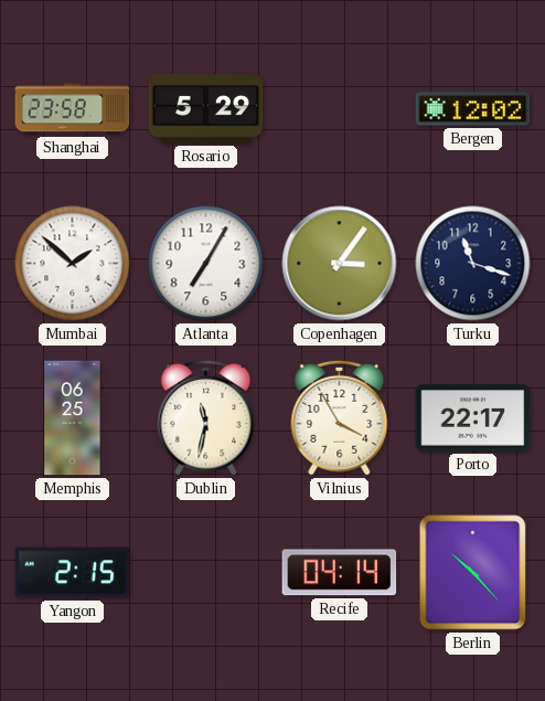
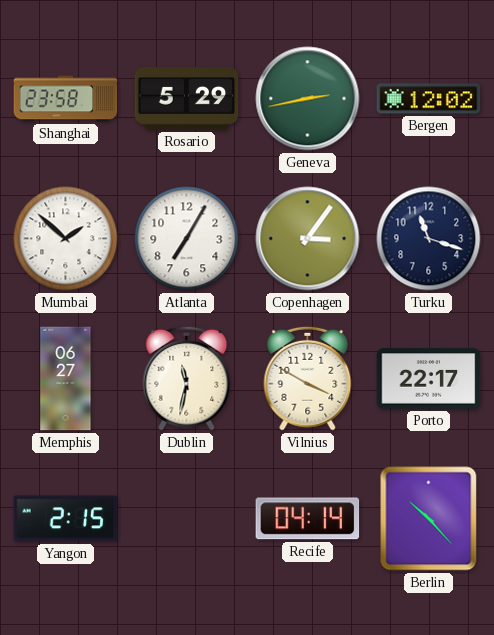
Geneva: none -> 2:43
Memphis: 06:25 -> 06:27
Vilnius: 3:55 -> 3:50
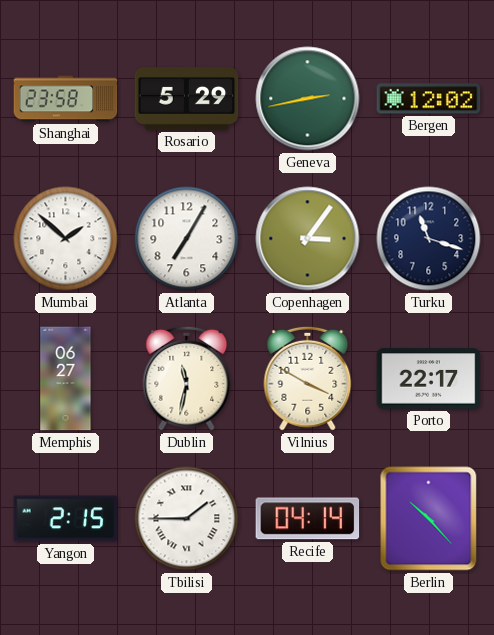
Tbilisi: none -> 1:45
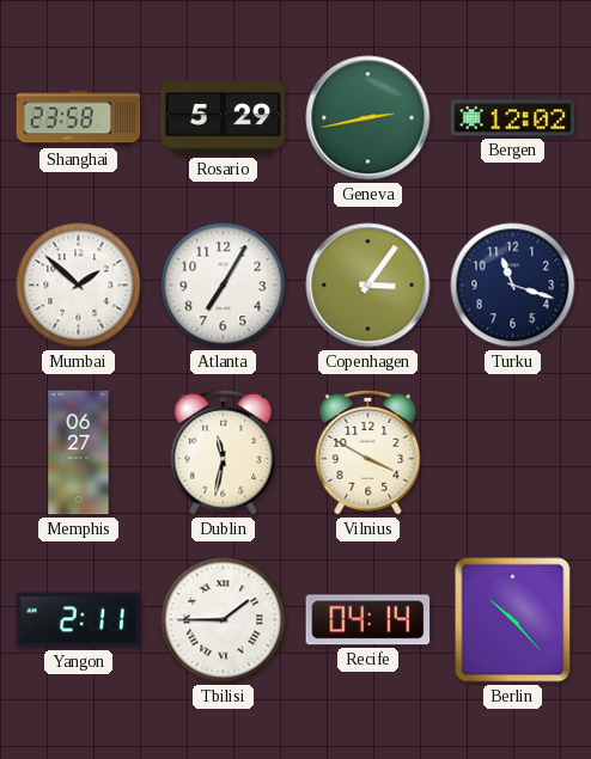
Porto: 22:17 -> none
Yangon: 2:15 -> 2:11
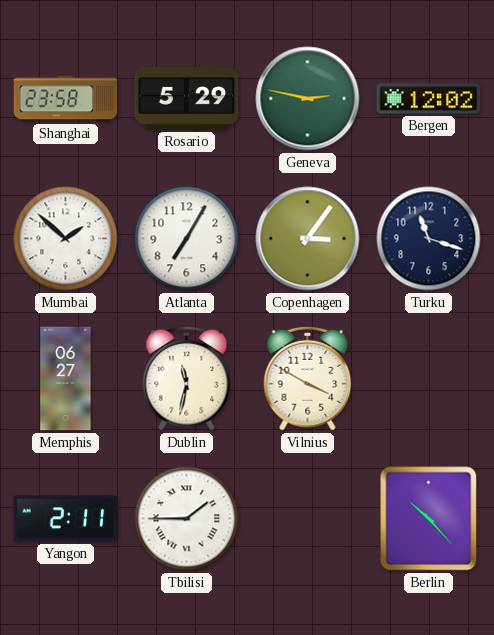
Geneva: 2:43 -> 2:47
Recife: 04:14 -> none
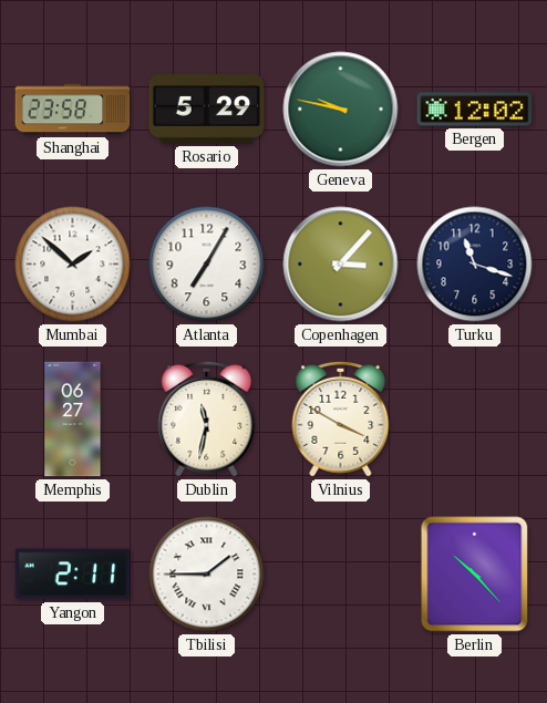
Geneva: 2:47 -> 9:47
Copenhagen: 3:06 -> 3:07
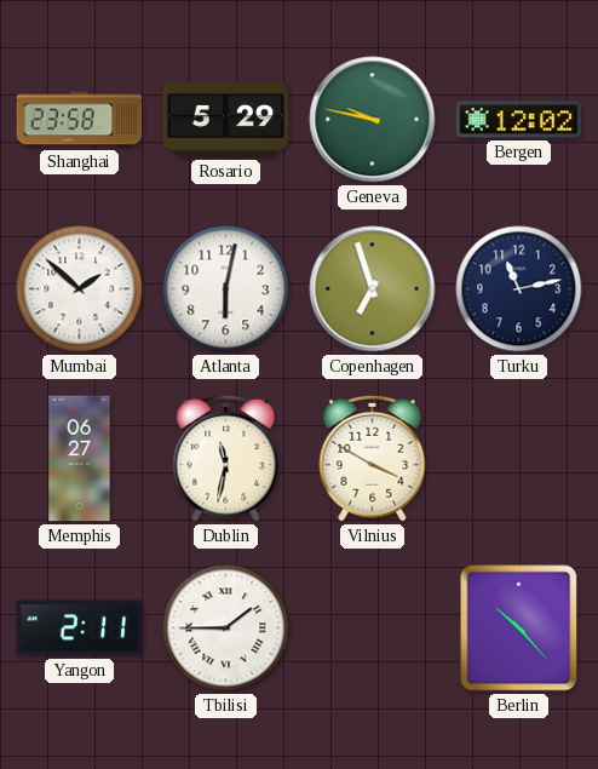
Atlanta: 7:05 -> 6:02
Copenhagen: 3:07 -> 6:57
Turku: 11:18 -> 11:13
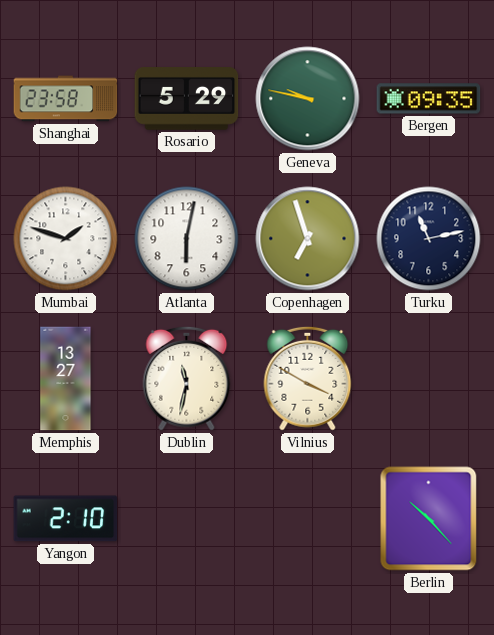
Bergen: 12:02 -> 09:35
Mumbai: 1:52 -> 1:48
Memphis: 06:27 -> 13:27
Yangon: 2:11 -> 2:10
Tbilisi: 1:45 -> none
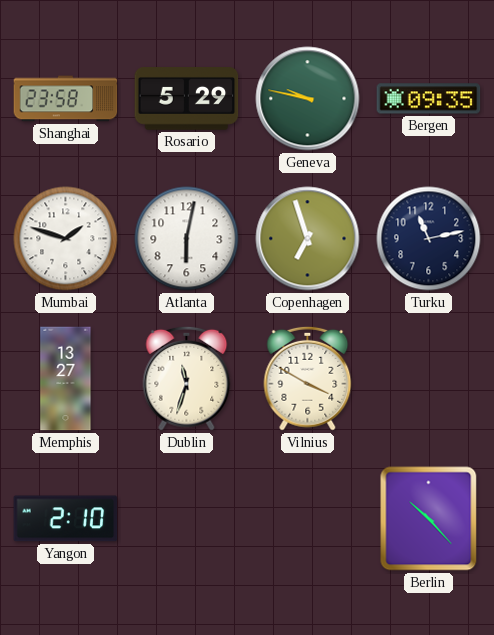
Dublin: 11:32 -> 11:33
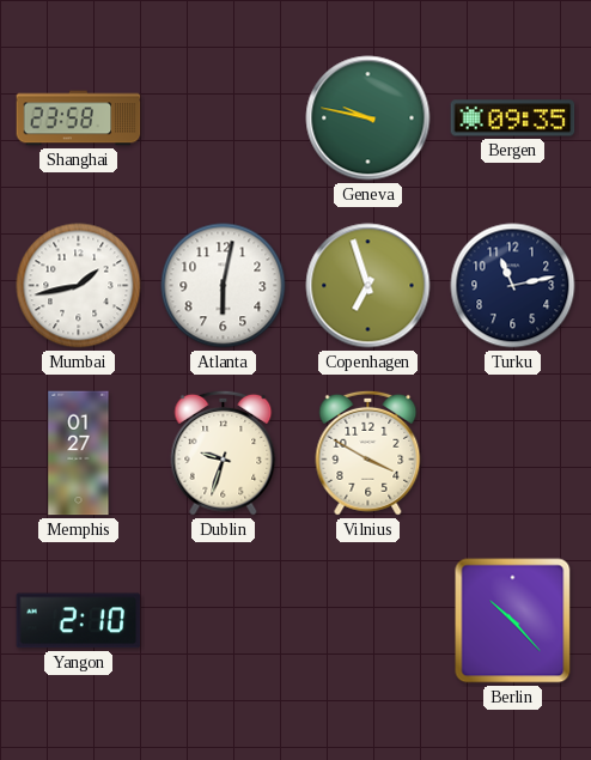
Rosario: 5:29 -> none
Mumbai: 1:48 -> 1:43
Memphis: 13:27 -> 01:27
Dublin: 11:33 -> 9:33
